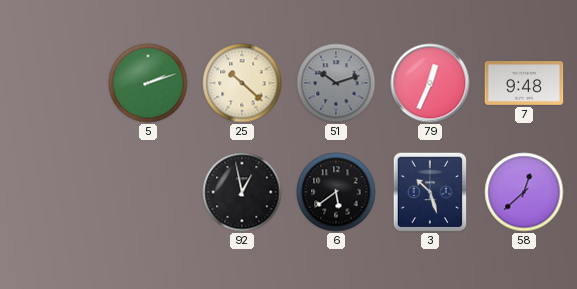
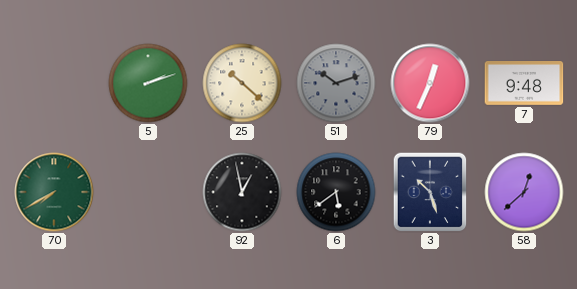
70: none -> 7:40
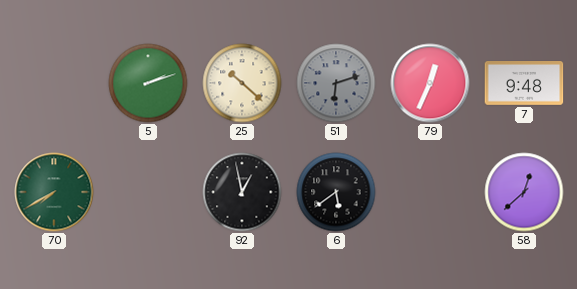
51: 10:12 -> 6:12
3: 10:27 -> none
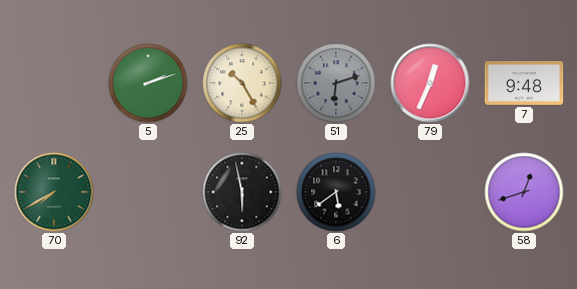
25: 10:22 -> 10:25
92: 12:58 -> 5:58
58: 12:38 -> 12:42
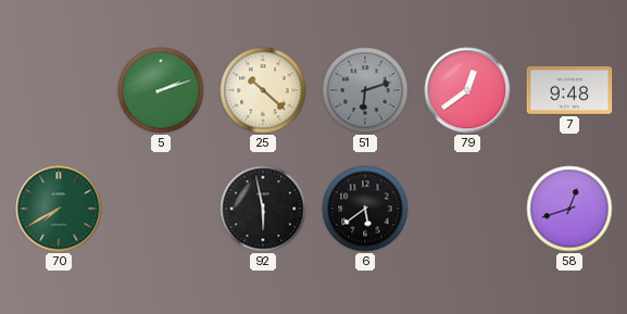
25: 10:25 -> 10:22
79: 12:34 -> 12:39
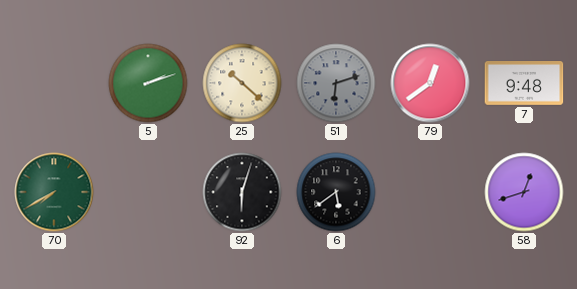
92: 5:58 -> 6:03
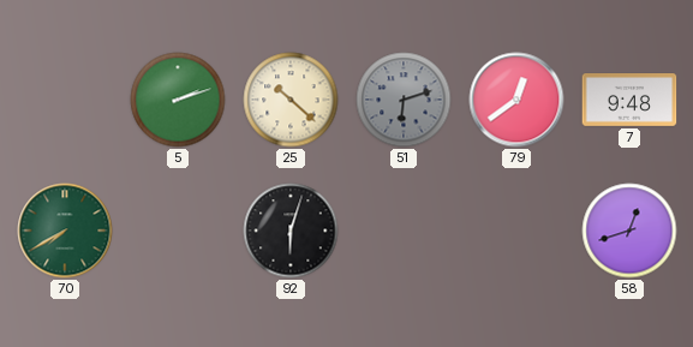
6: 5:39 -> none
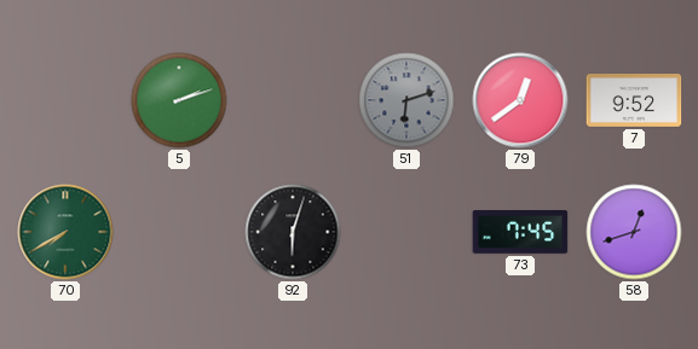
25: 10:22 -> none
7: 9:48 -> 9:52
73: none -> 7:45
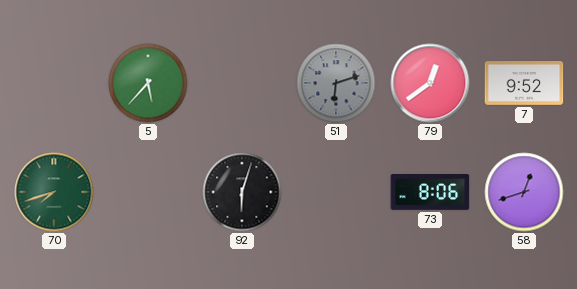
5: 2:12 -> 5:37
70: 7:40 -> 7:42
73: 7:45 -> 8:06
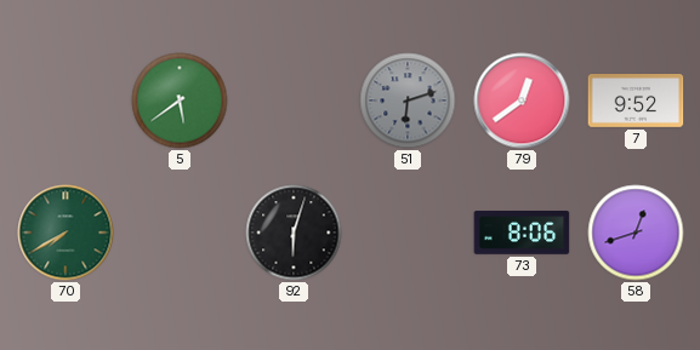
5: 5:37 -> 5:39
70: 7:42 -> 7:40
